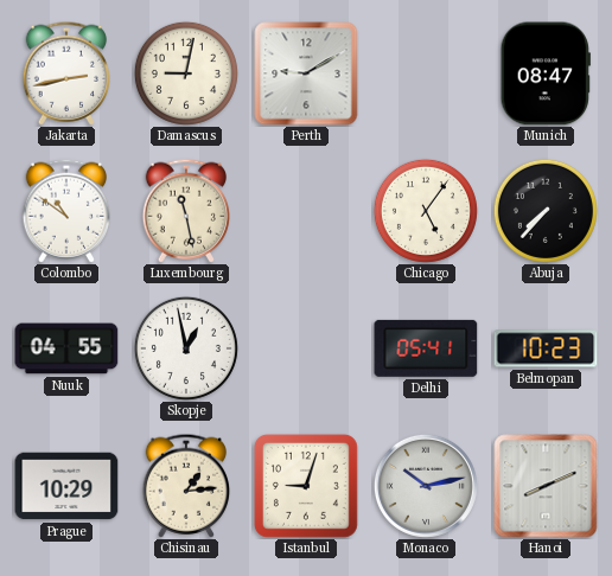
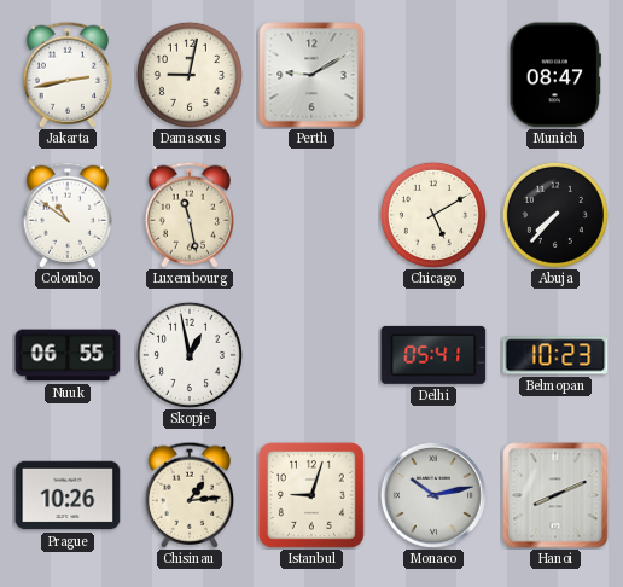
Chicago: 5:06 -> 5:10
Nuuk: 04:55 -> 06:55
Prague: 10:29 -> 10:26
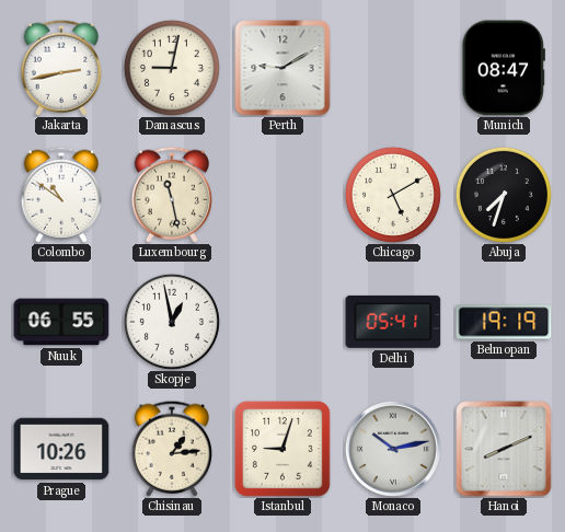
Abuja: 7:37 -> 7:33
Belmopan: 10:23 -> 19:19
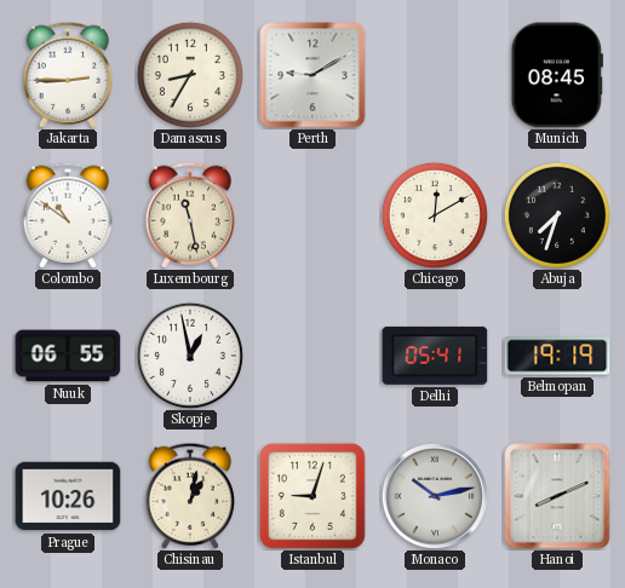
Jakarta: 2:43 -> 2:45
Damascus: 9:02 -> 8:35
Munich: 08:47 -> 08:45
Chicago: 5:10 -> 12:10
Chisinau: 1:14 -> 1:02
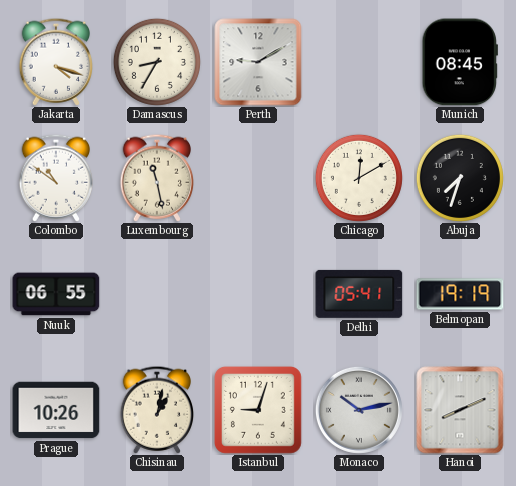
Jakarta: 2:45 -> 4:18
Skopje: 12:58 -> none
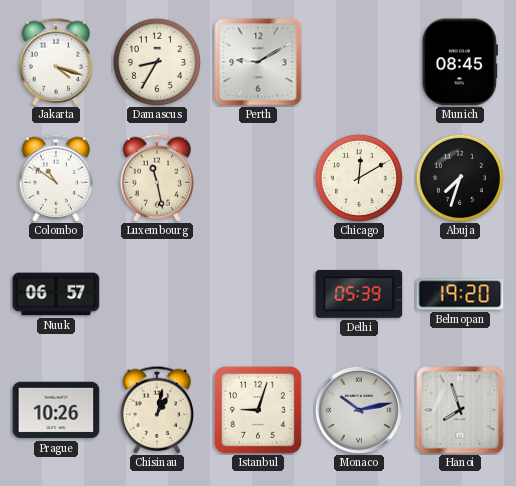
Nuuk: 06:55 -> 06:57
Delhi: 05:41 -> 05:39
Belmopan: 19:19 -> 19:20
Hanoi: 8:11 -> 7:57
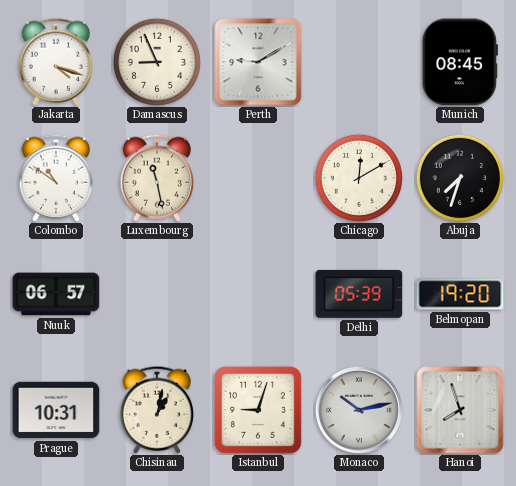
Damascus: 8:35 -> 8:56
Prague: 10:26 -> 10:31
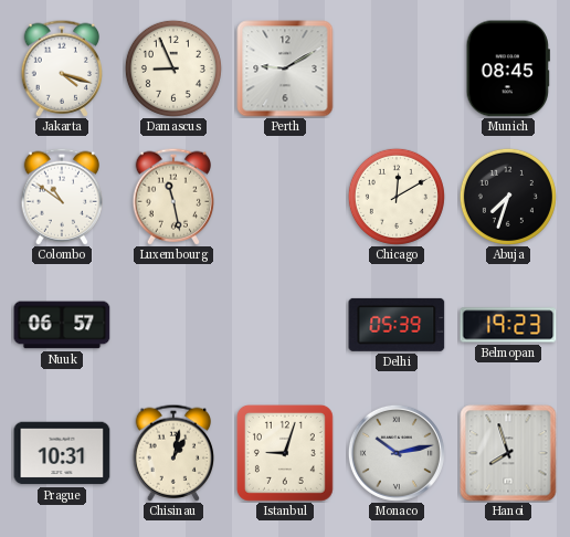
Belmopan: 19:20 -> 19:23
